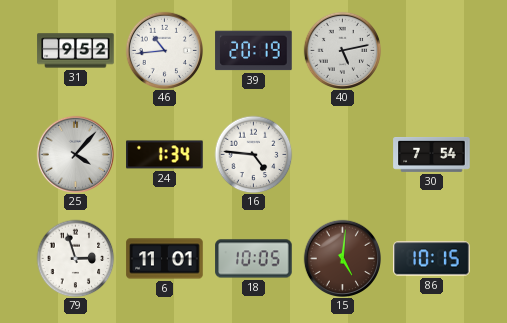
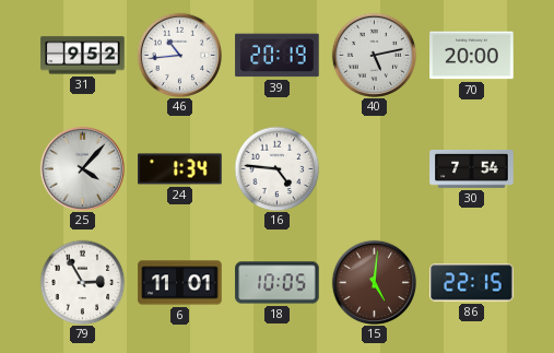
70: none -> 20:00
79: 2:57 -> 2:55
86: 10:15 -> 22:15
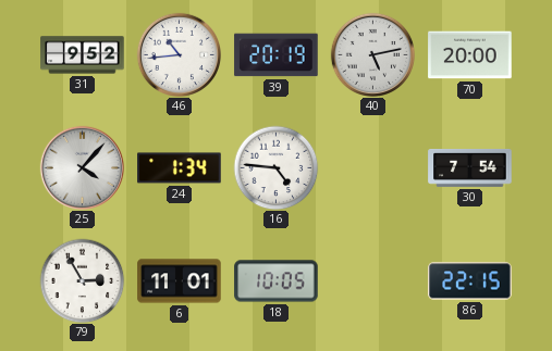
15: 5:01 -> none
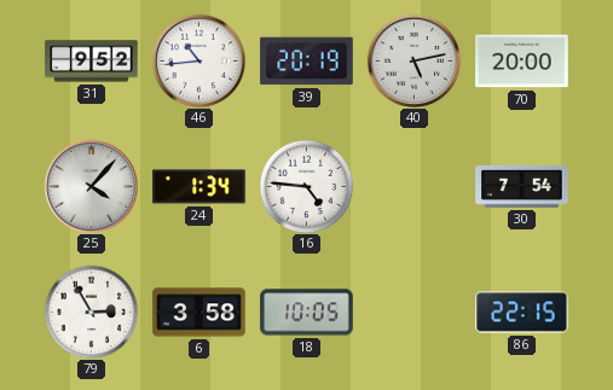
6: 11:01 -> 3:58
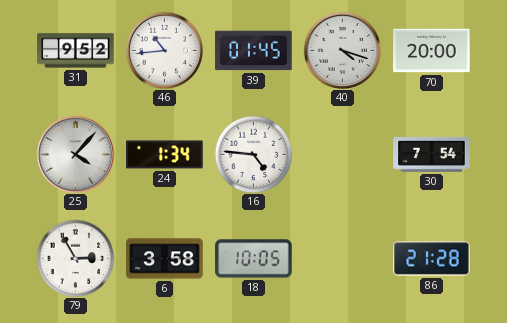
39: 20:19 -> 01:45
40: 5:13 -> 4:18
86: 22:15 -> 21:28
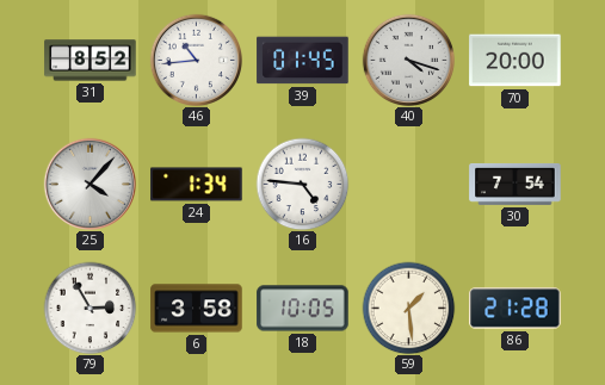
31: 9:52 -> 8:52
59: none -> 1:29
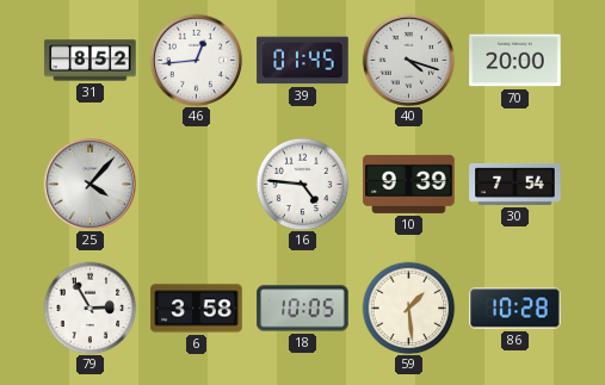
46: 10:44 -> 12:44
24: 1:34 -> none
10: none -> 9:39
86: 21:28 -> 10:28
